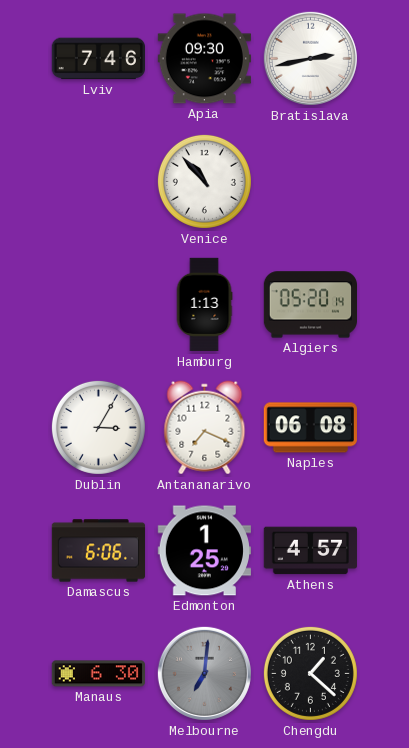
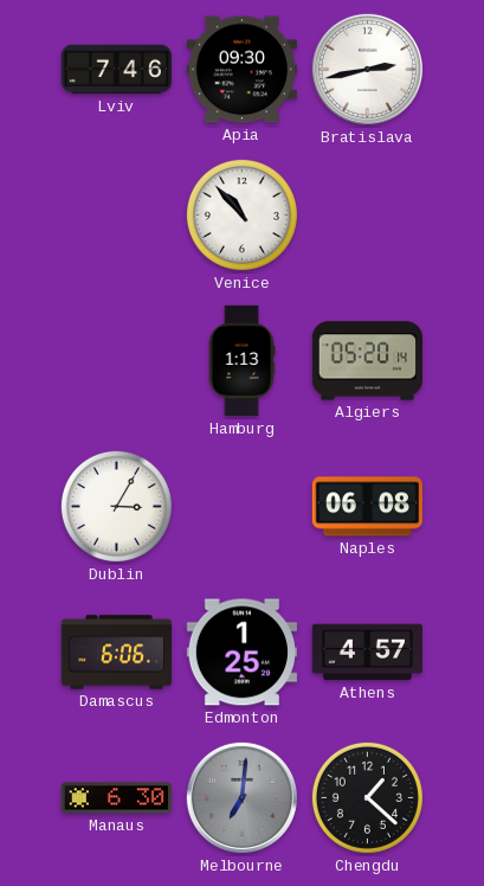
Antananarivo: 7:19 -> none
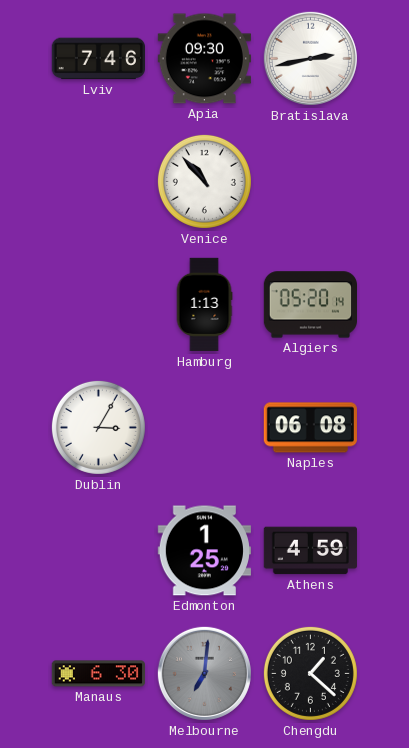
Damascus: 6:06 -> none
Athens: 4:57 -> 4:59
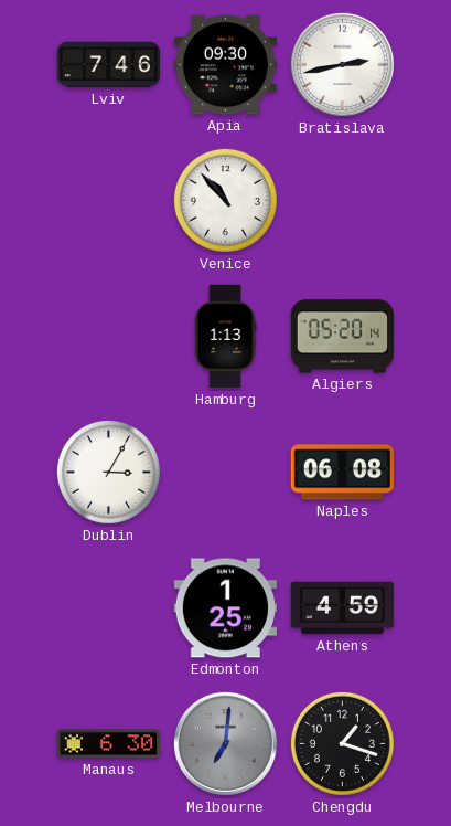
Chengdu: 1:22 -> 1:18
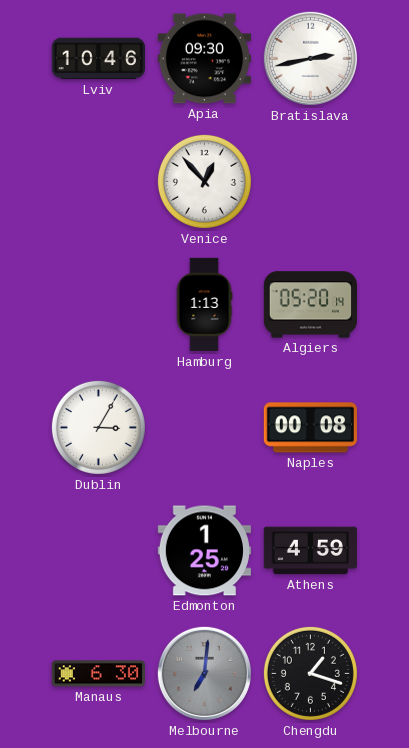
Lviv: 7:46 -> 10:46
Venice: 10:53 -> 12:53
Naples: 06:08 -> 00:08
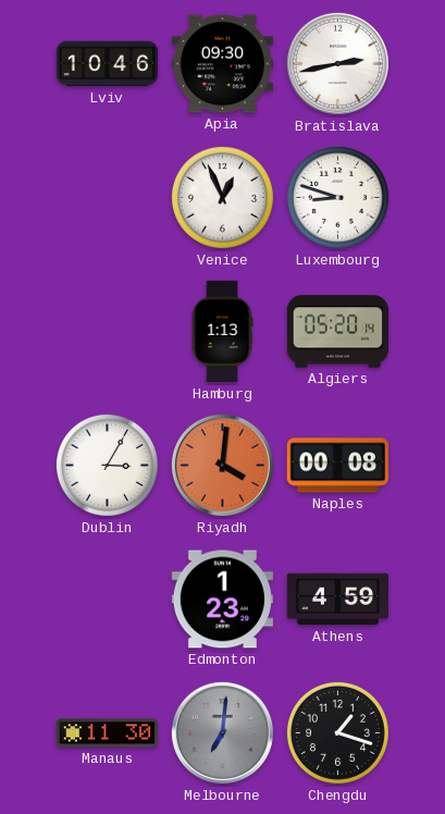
Venice: 12:53 -> 12:56
Luxembourg: none -> 8:48
Riyadh: none -> 4:01
Edmonton: 1:25 -> 1:23
Manaus: 6:30 -> 11:30
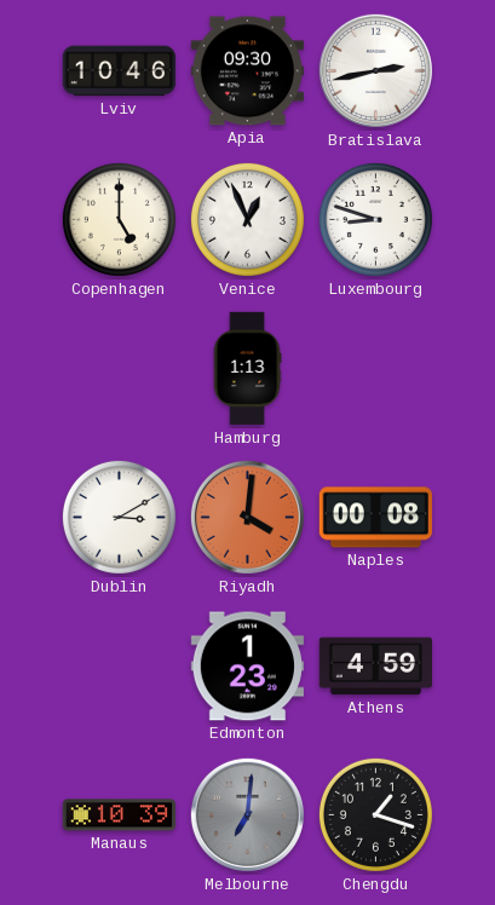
Copenhagen: none -> 5:00
Algiers: 05:20 -> none
Dublin: 3:05 -> 3:10
Manaus: 11:30 -> 10:39
